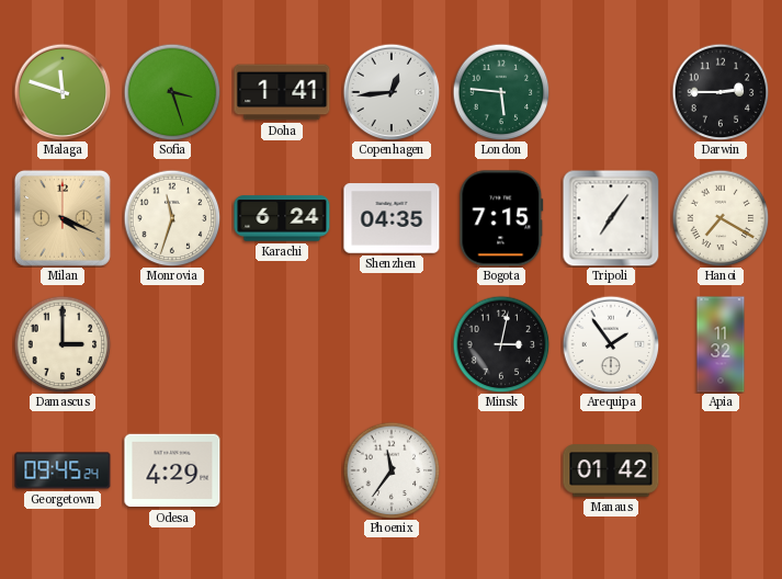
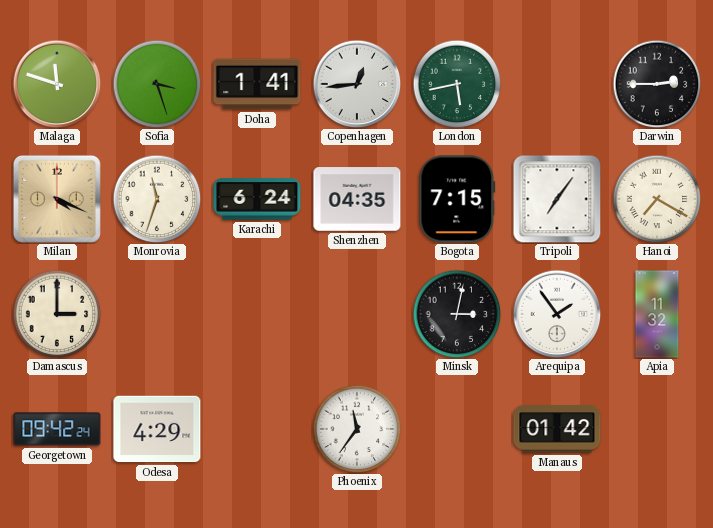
London: 5:46 -> 5:43
Georgetown: 09:45 -> 09:42
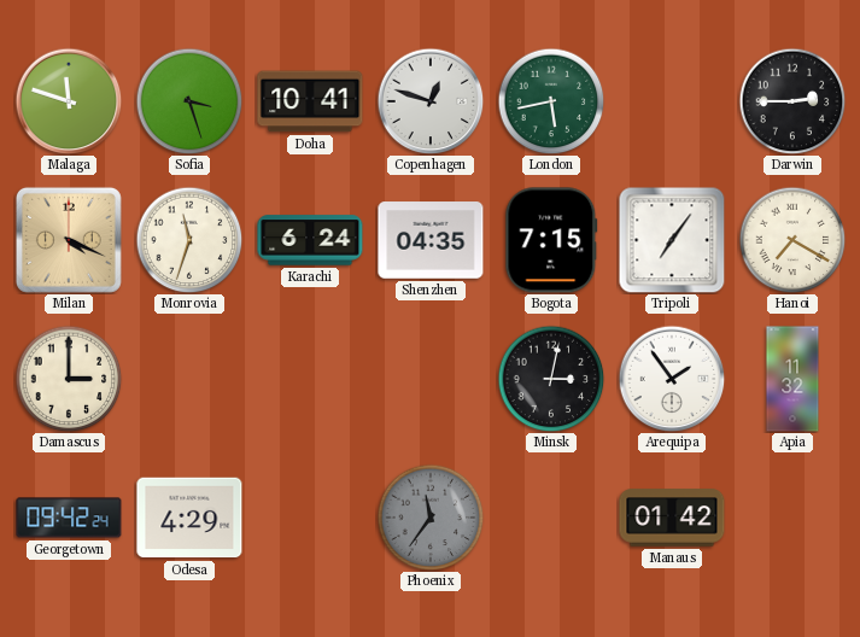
Doha: 1:41 -> 10:41
Copenhagen: 12:44 -> 12:48
Phoenix dial: white -> grey
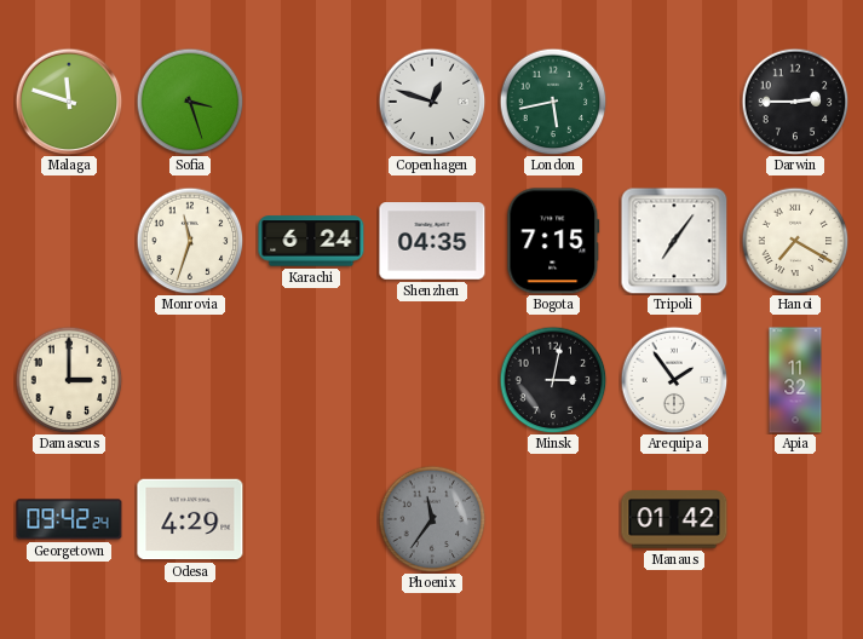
Doha: 10:41 -> none
Milan: 4:19 -> none
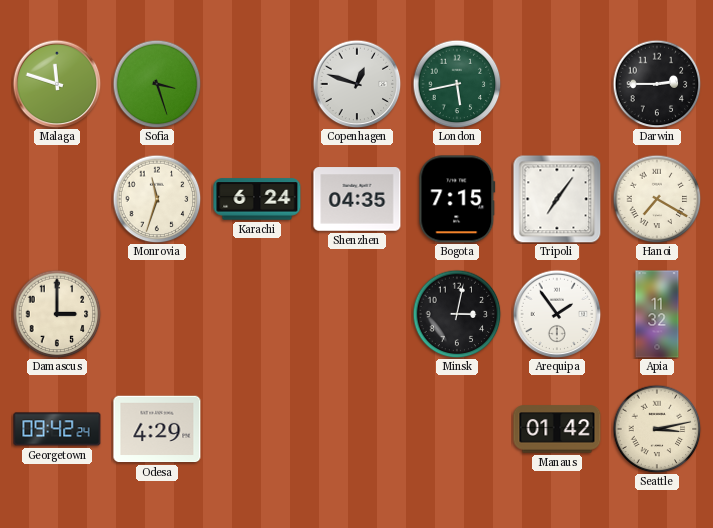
Phoenix: 11:36 -> none
Seattle: none -> 3:13
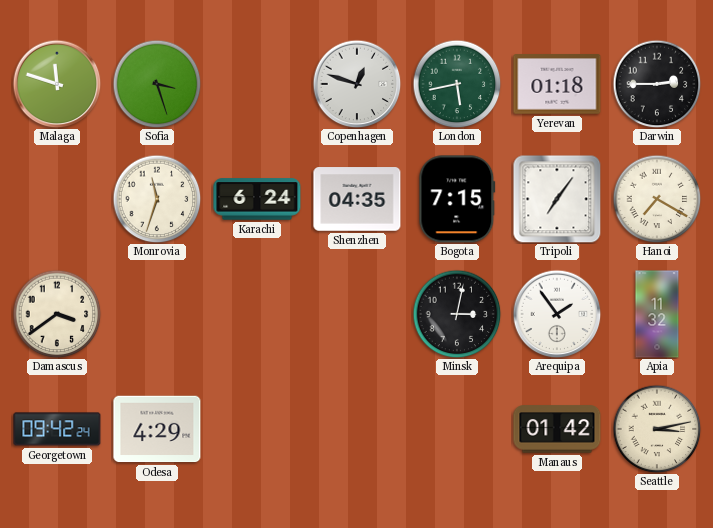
Yerevan: none -> 01:18
Damascus: 3:00 -> 3:39
